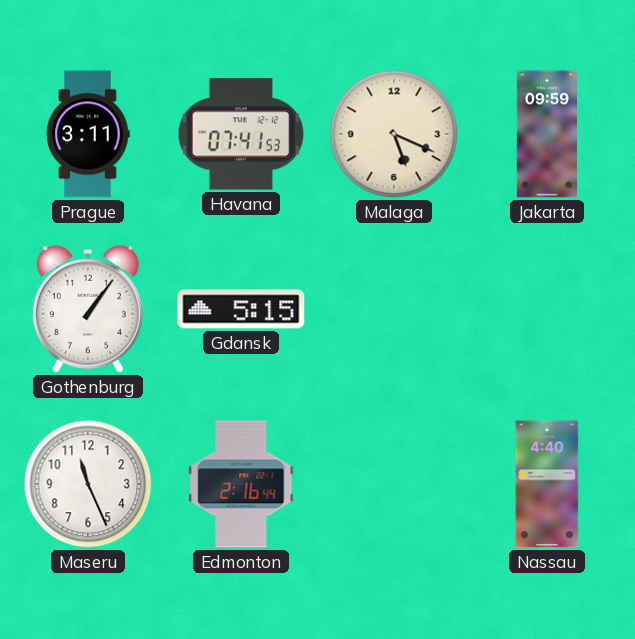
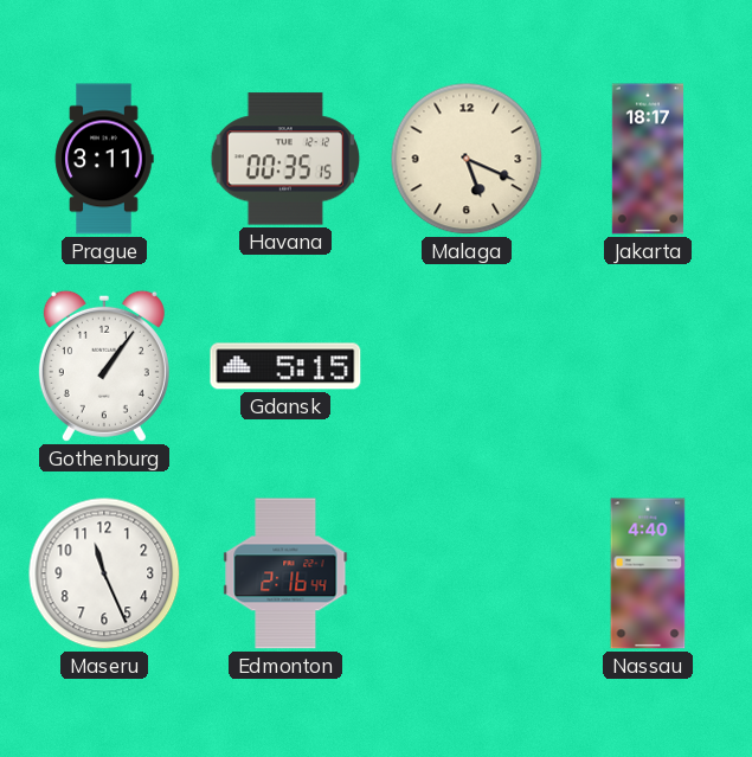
Havana: 07:41 -> 00:35
Jakarta: 09:59 -> 18:17
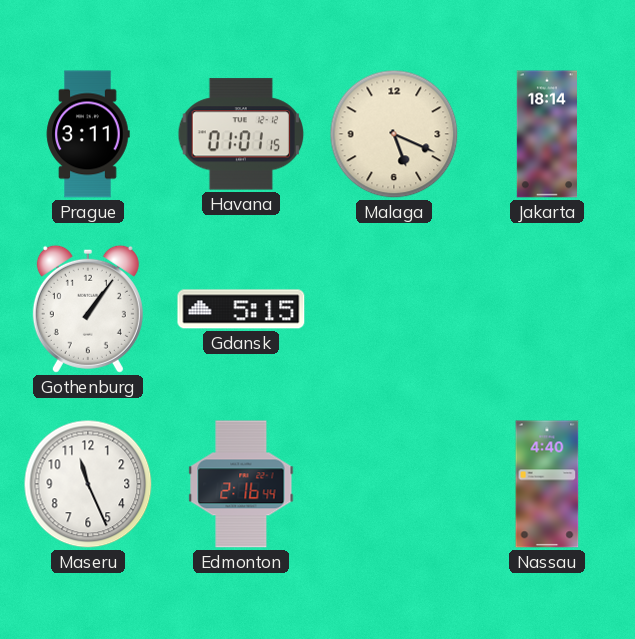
Havana: 00:35 -> 01:01
Jakarta: 18:17 -> 18:14
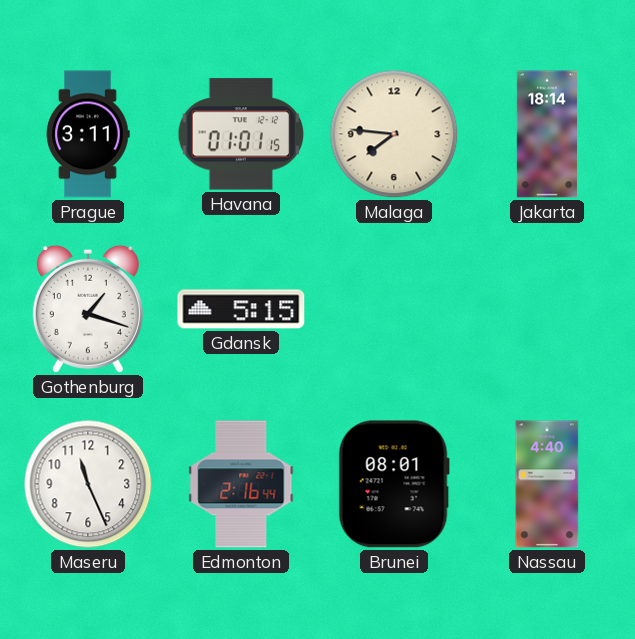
Malaga: 5:19 -> 7:46
Gothenburg: 1:06 -> 1:18
Brunei: none -> 08:01
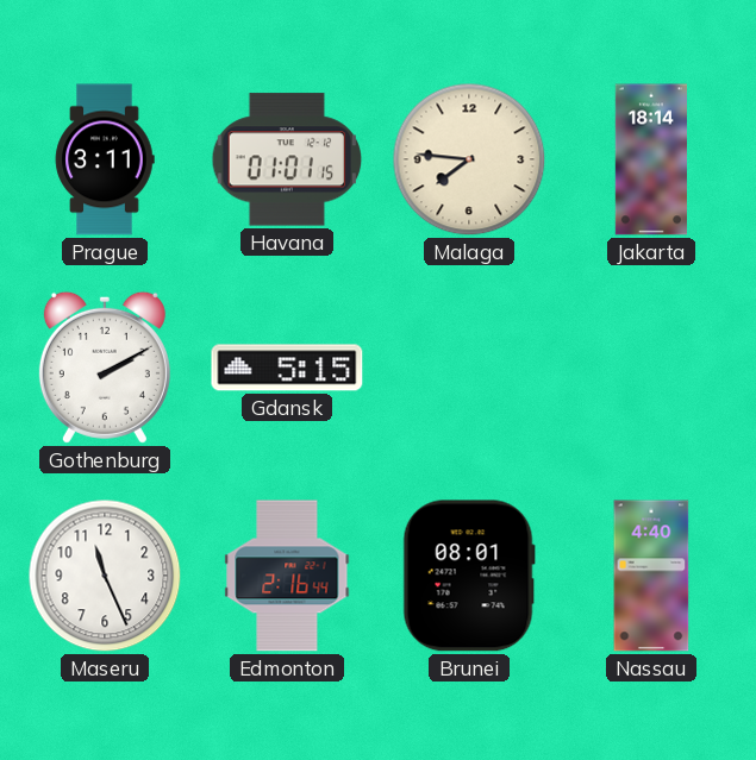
Gothenburg: 1:18 -> 2:10
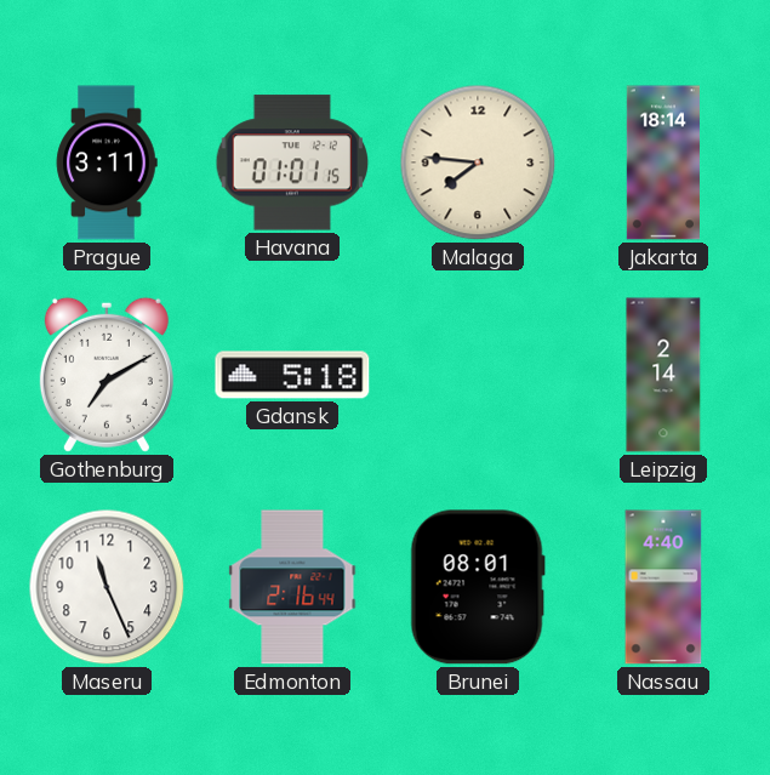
Gothenburg: 2:10 -> 7:10
Gdansk: 5:15 -> 5:18
Leipzig: none -> 2:14
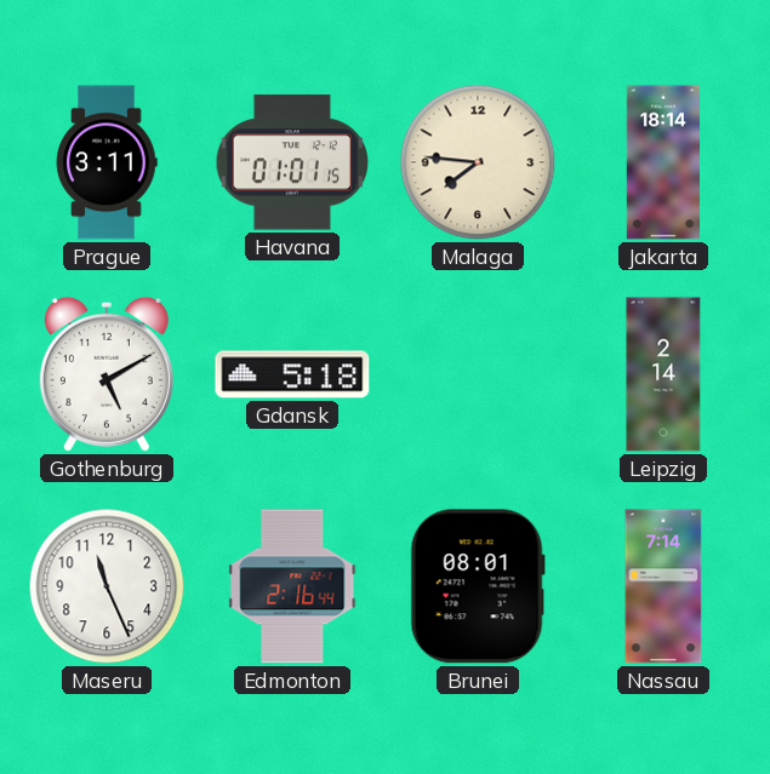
Gothenburg: 7:10 -> 5:10
Nassau: 4:40 -> 7:14
